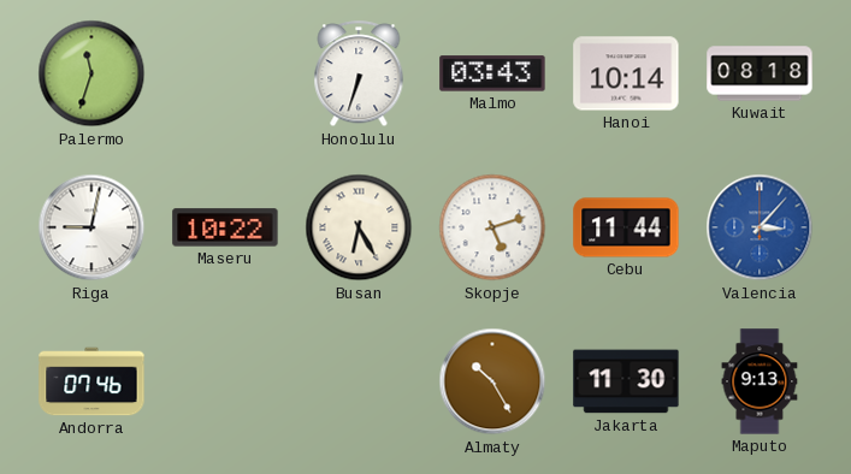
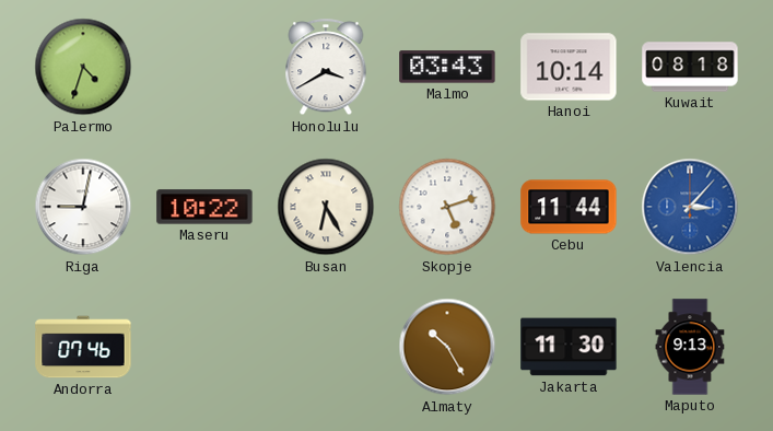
Palermo: 11:33 -> 4:33
Honolulu: 6:33 -> 3:40
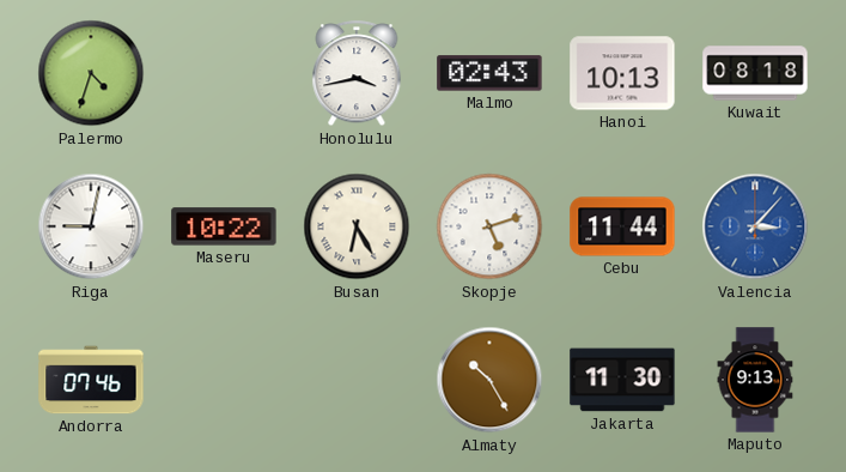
Honolulu: 3:40 -> 3:43
Malmo: 03:43 -> 02:43
Hanoi: 10:14 -> 10:13
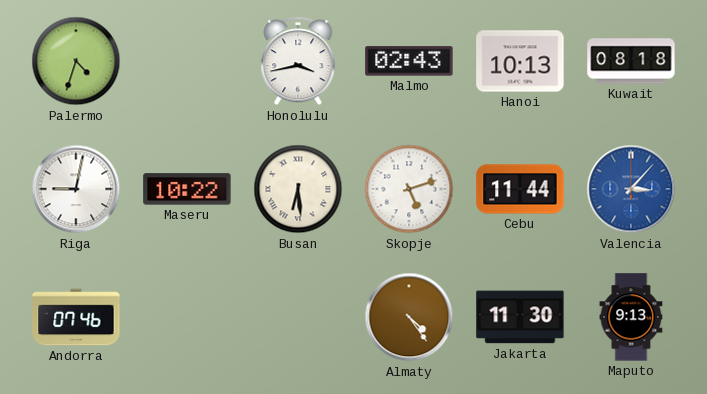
Busan: 6:25 -> 6:29
Almaty: 10:25 -> 4:24
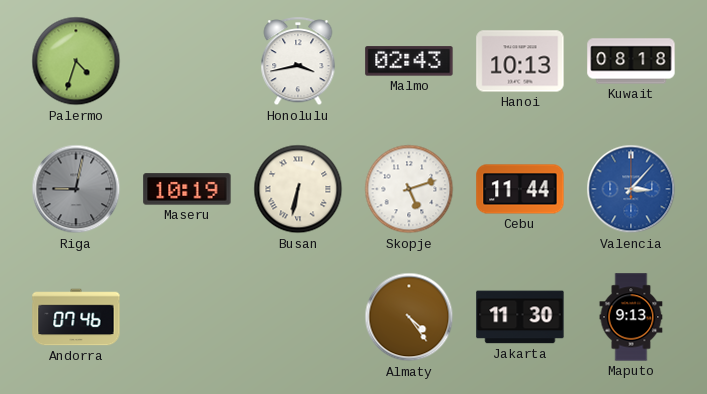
Riga dial: white -> grey
Maseru: 10:22 -> 10:19
Busan: 6:29 -> 6:32
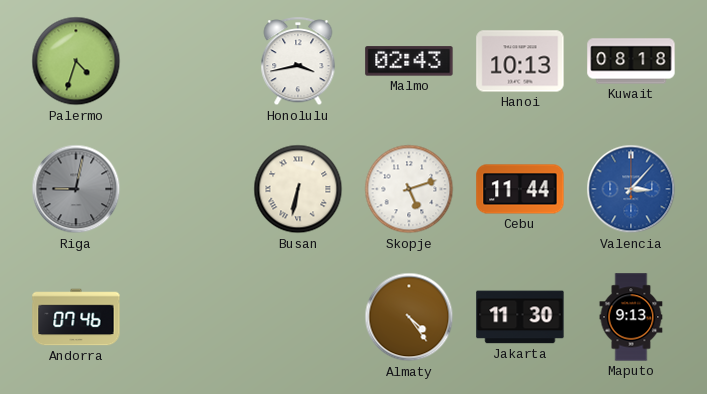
Maseru: 10:19 -> none
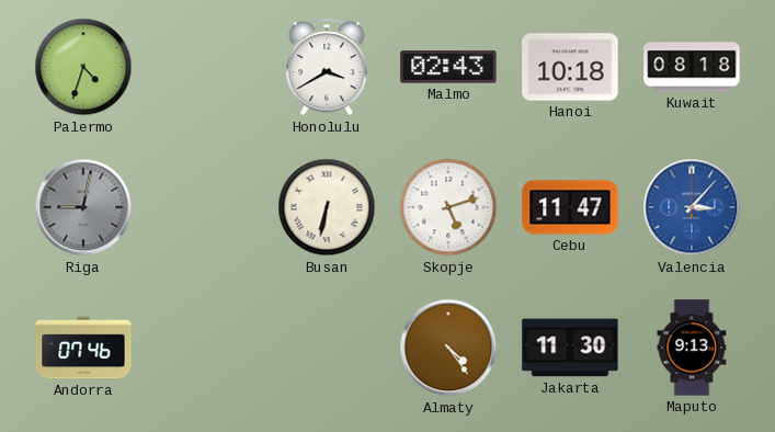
Honolulu: 3:43 -> 3:40
Hanoi: 10:13 -> 10:18
Cebu: 11:44 -> 11:47
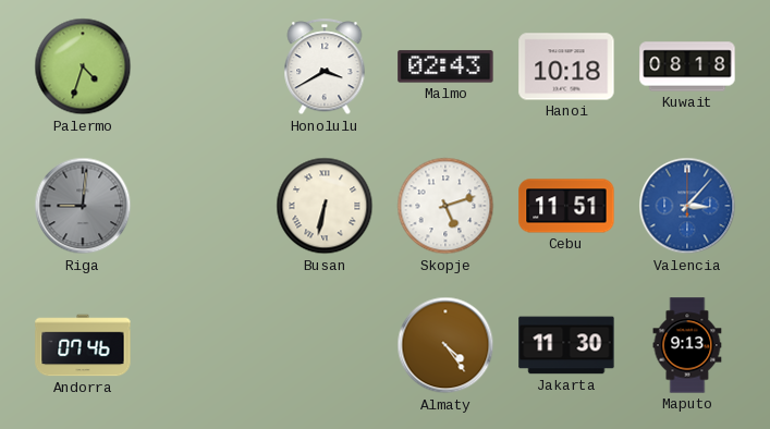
Riga: 9:02 -> 9:01
Cebu: 11:47 -> 11:51
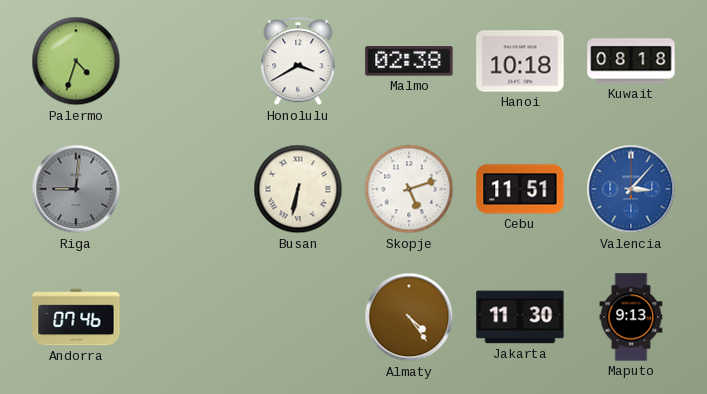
Malmo: 02:43 -> 02:38
